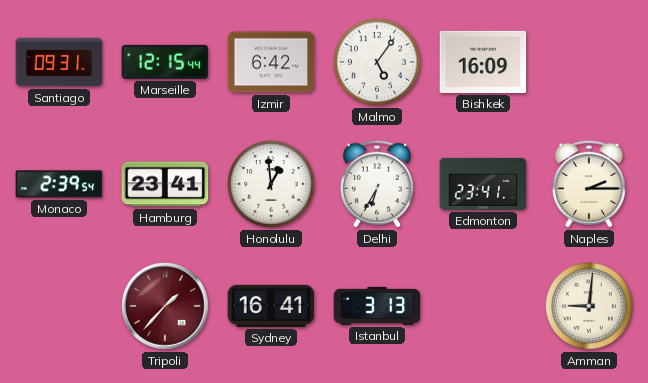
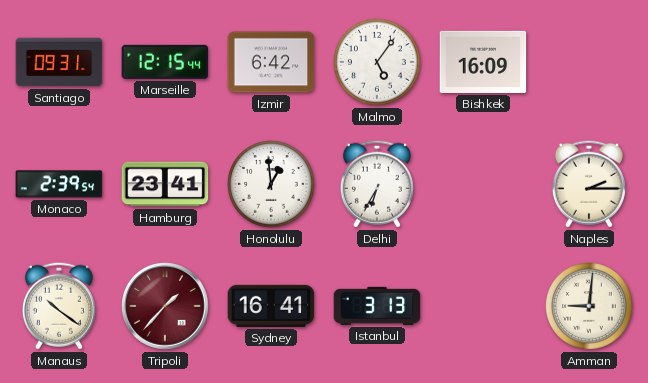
Edmonton: 23:41 -> none
Manaus: none -> 10:21
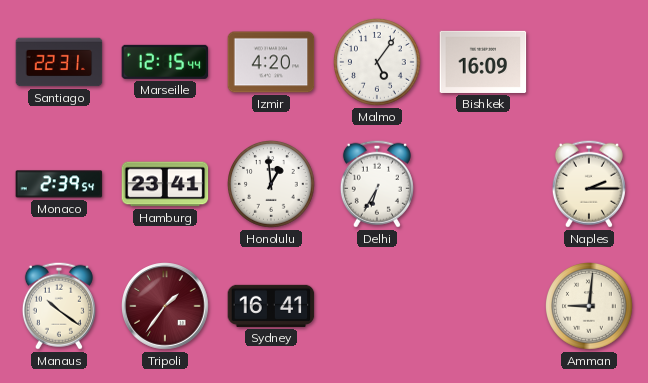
Santiago: 09:31 -> 22:31
Izmir: 6:42 -> 4:20
Tripoli: 1:37 -> 1:36
Istanbul: 3:13 -> none
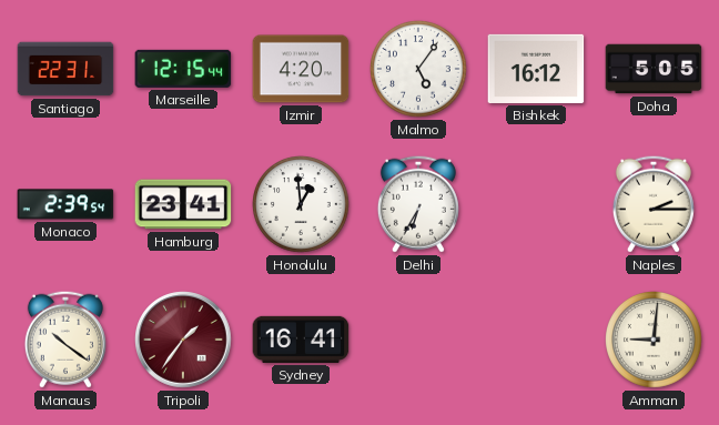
Bishkek: 16:09 -> 16:12
Doha: none -> 5:05
